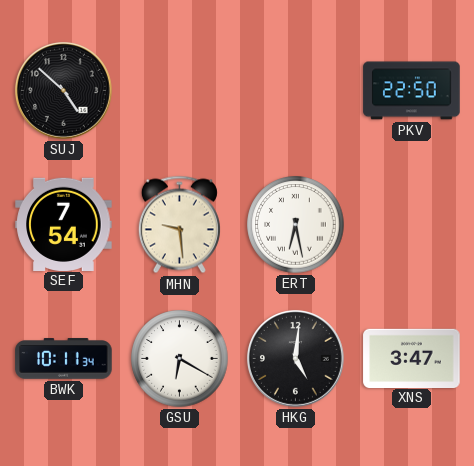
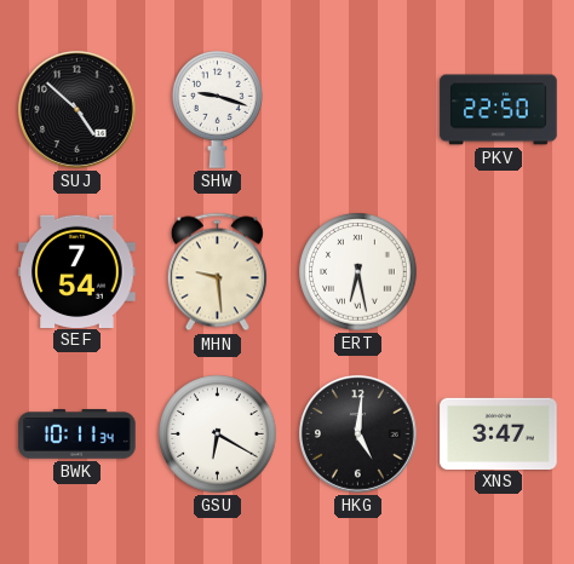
SHW: none -> 9:18
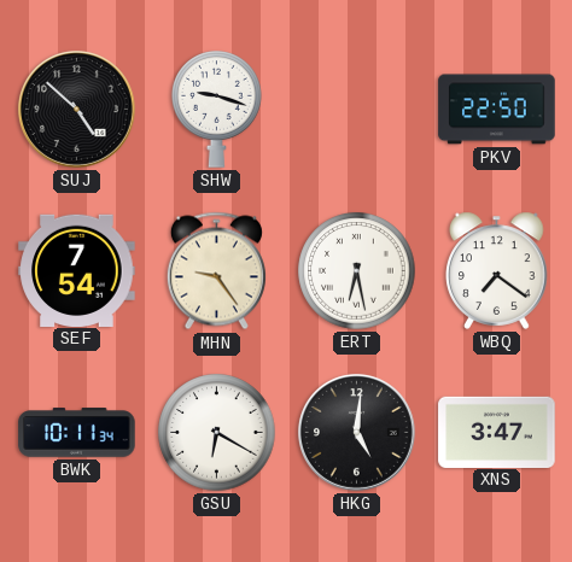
MHN: 9:29 -> 9:24
WBQ: none -> 7:21
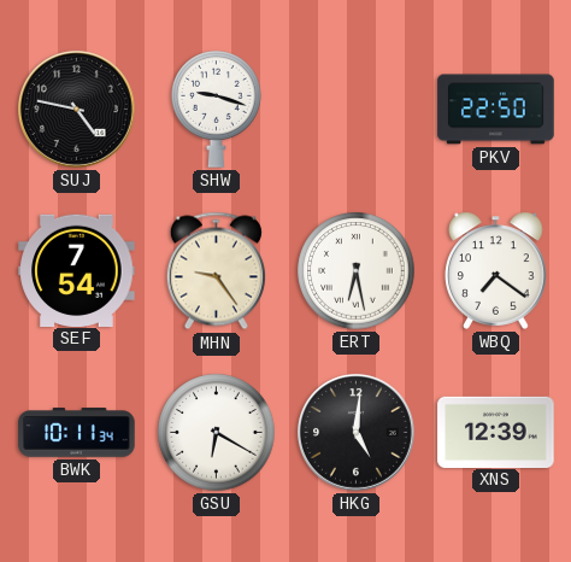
SUJ: 4:52 -> 4:47
XNS: 3:47 -> 12:39
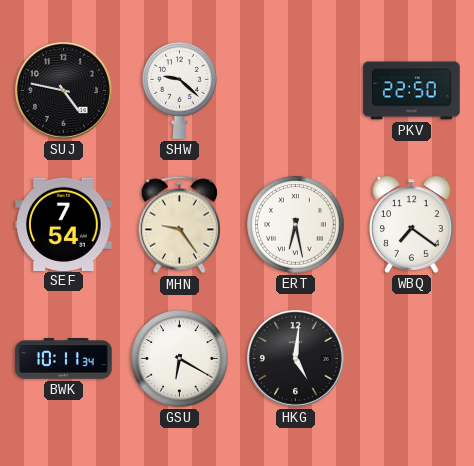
SHW: 9:18 -> 9:22
XNS: 12:39 -> none
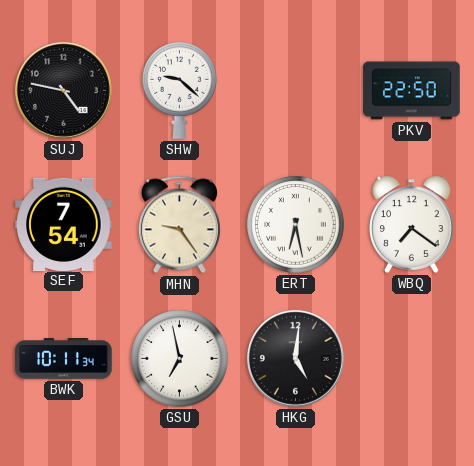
GSU: 6:20 -> 6:58
